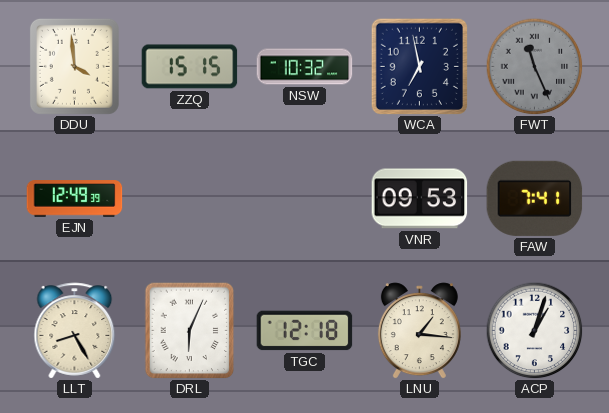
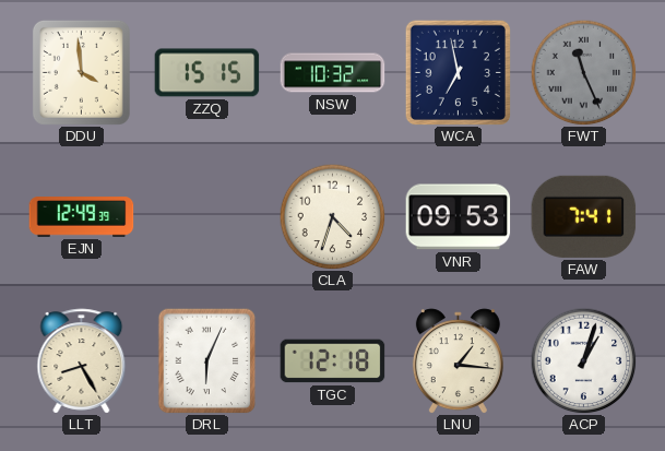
CLA: none -> 4:33
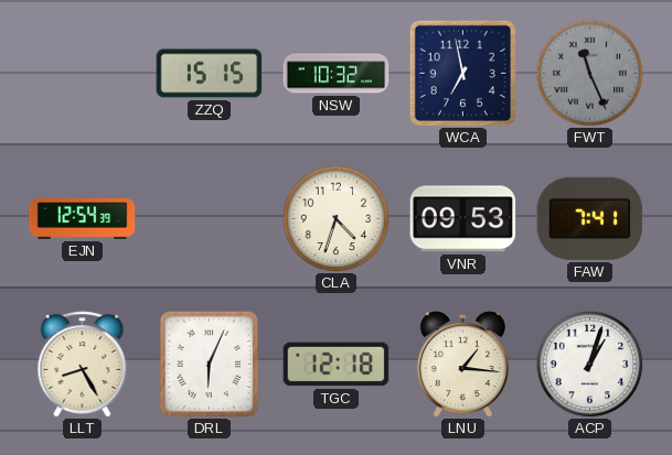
DDU: 3:59 -> none
EJN: 12:49 -> 12:54
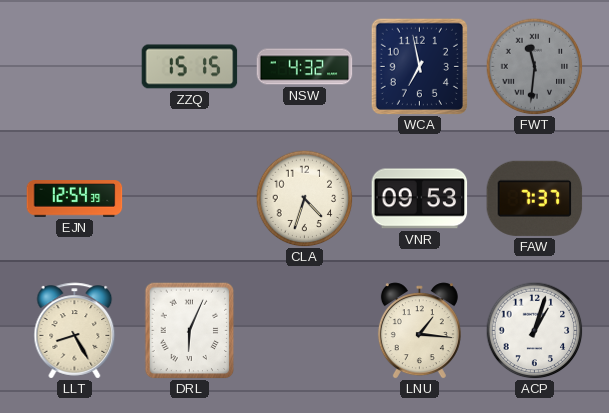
NSW: 10:32 -> 4:32
FWT: 11:26 -> 11:31
FAW: 7:41 -> 7:37
TGC: 12:18 -> none
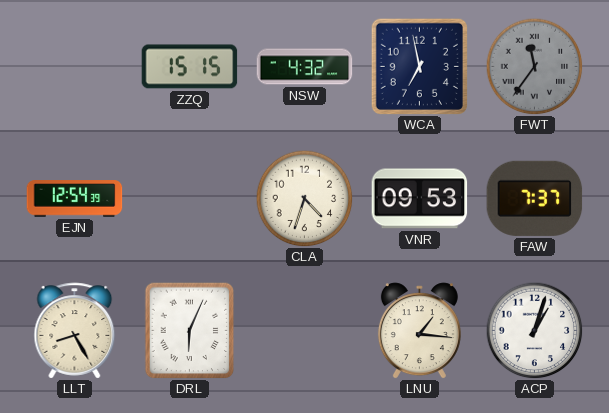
FWT: 11:31 -> 11:36
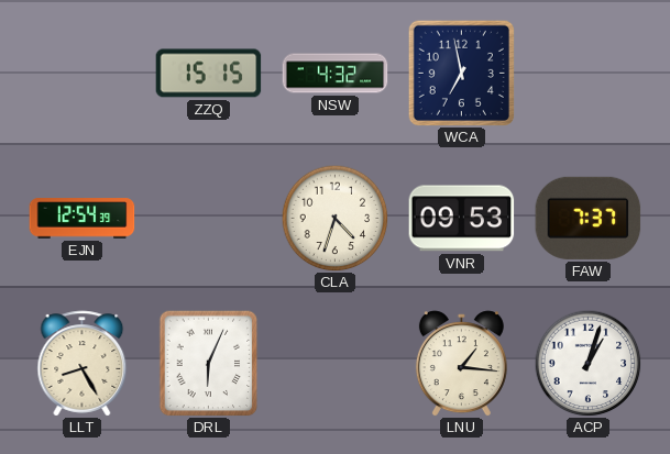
FWT: 11:36 -> none
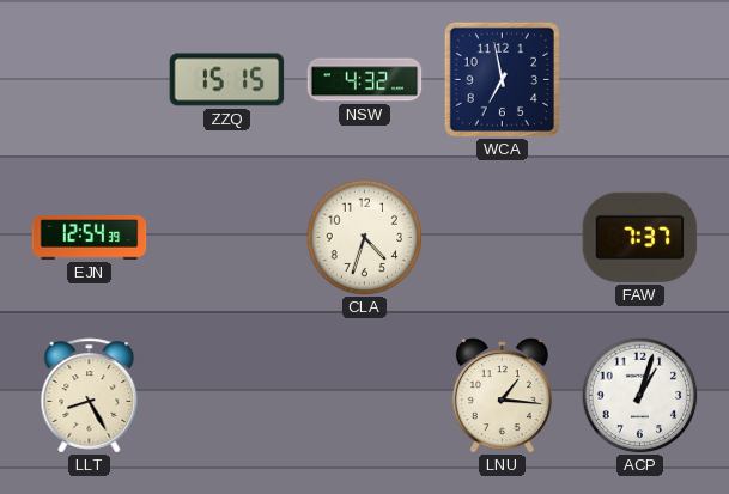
VNR: 09:53 -> none
DRL: 6:04 -> none
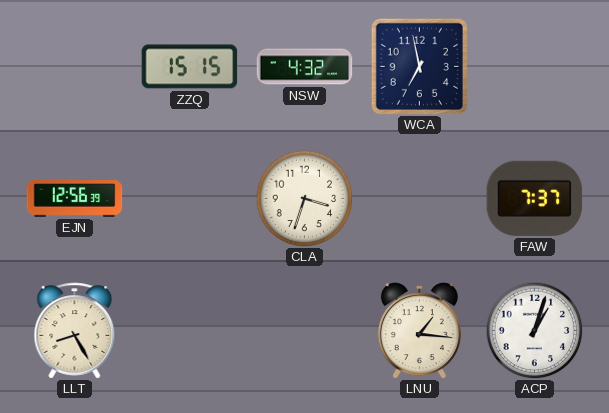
EJN: 12:54 -> 12:56
CLA: 4:33 -> 3:33
